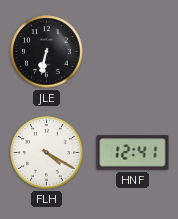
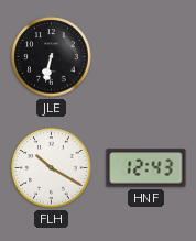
FLH: 4:20 -> 10:20
HNF: 12:41 -> 12:43
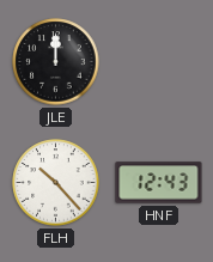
JLE: 6:32 -> 12:00
FLH: 10:20 -> 10:23
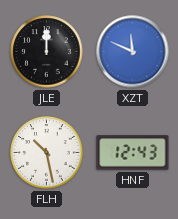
XZT: none -> 11:49
FLH: 10:23 -> 10:28
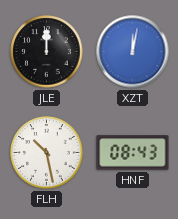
XZT: 11:49 -> 12:02
HNF: 12:43 -> 08:43
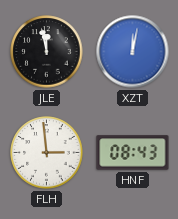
JLE: 12:00 -> 11:58
FLH: 10:28 -> 2:59
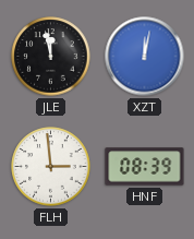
HNF: 08:43 -> 08:39
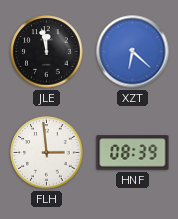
XZT: 12:02 -> 6:22
